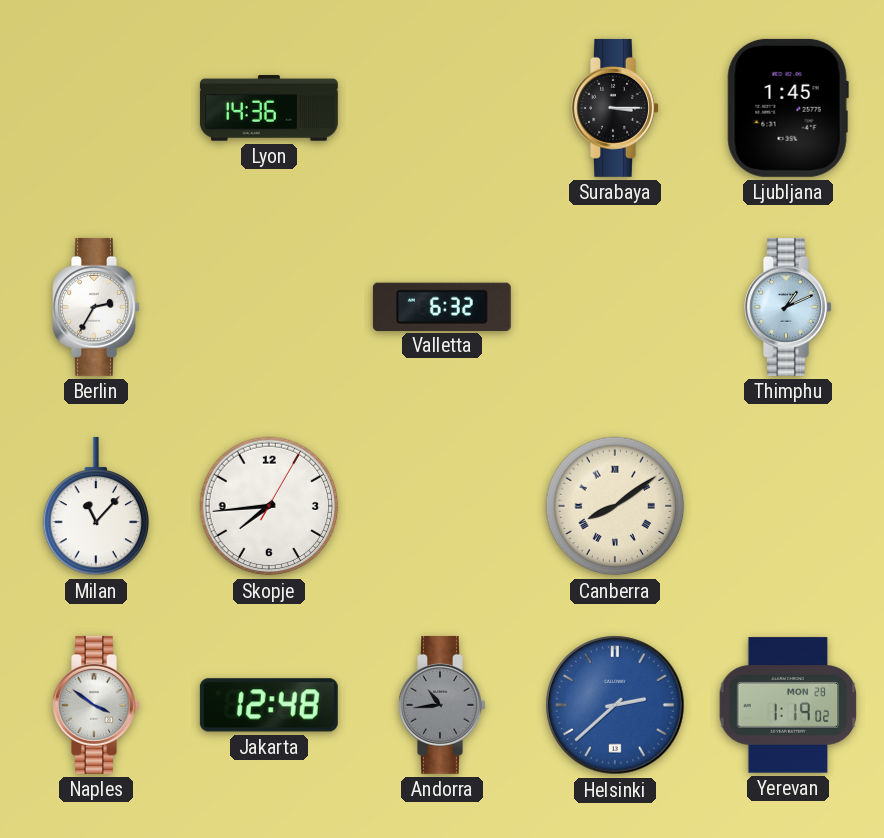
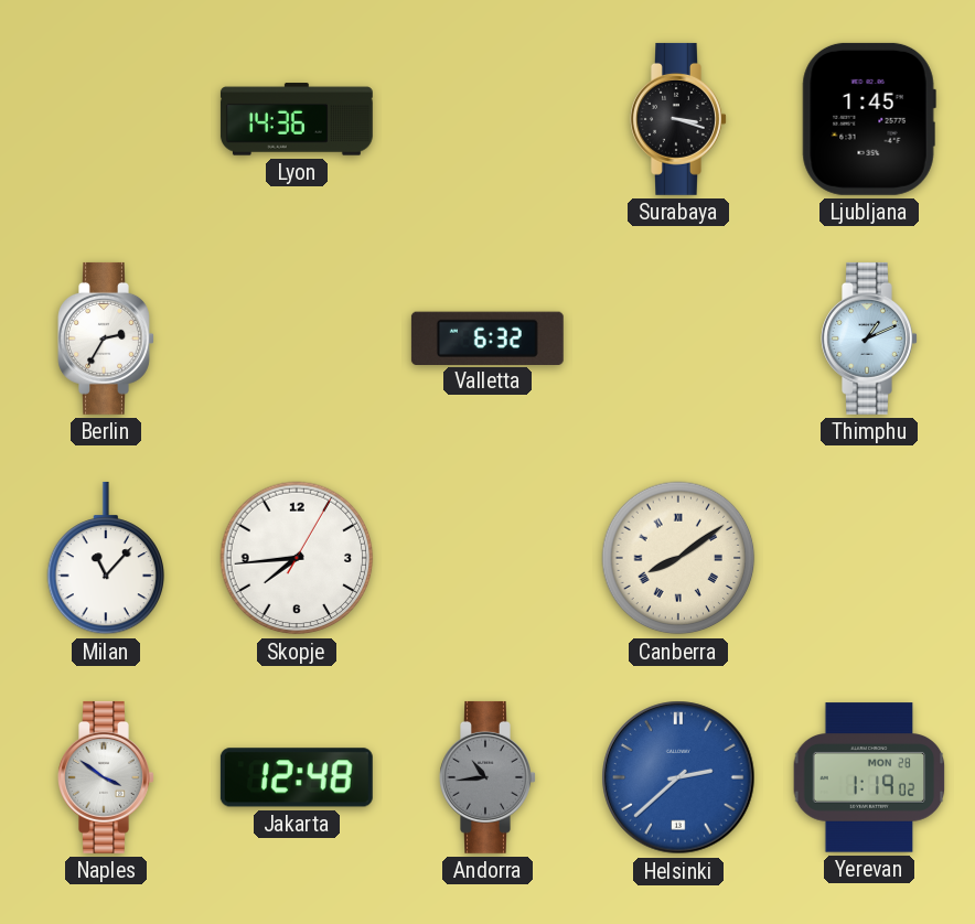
Surabaya: 3:15 -> 3:18
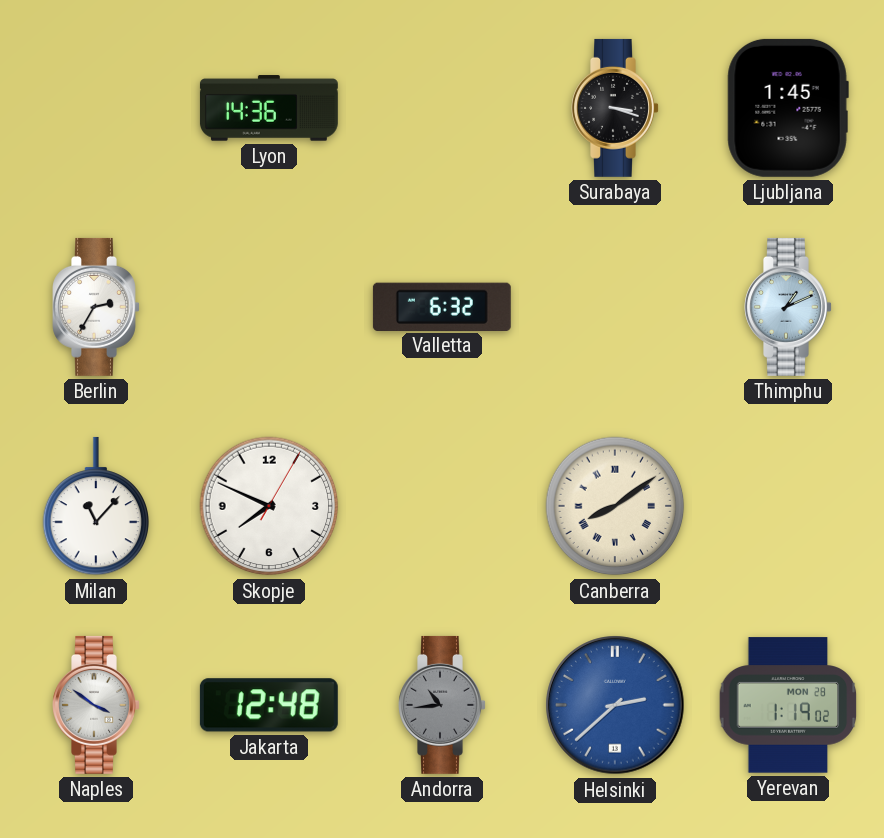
Skopje: 7:44 -> 7:49
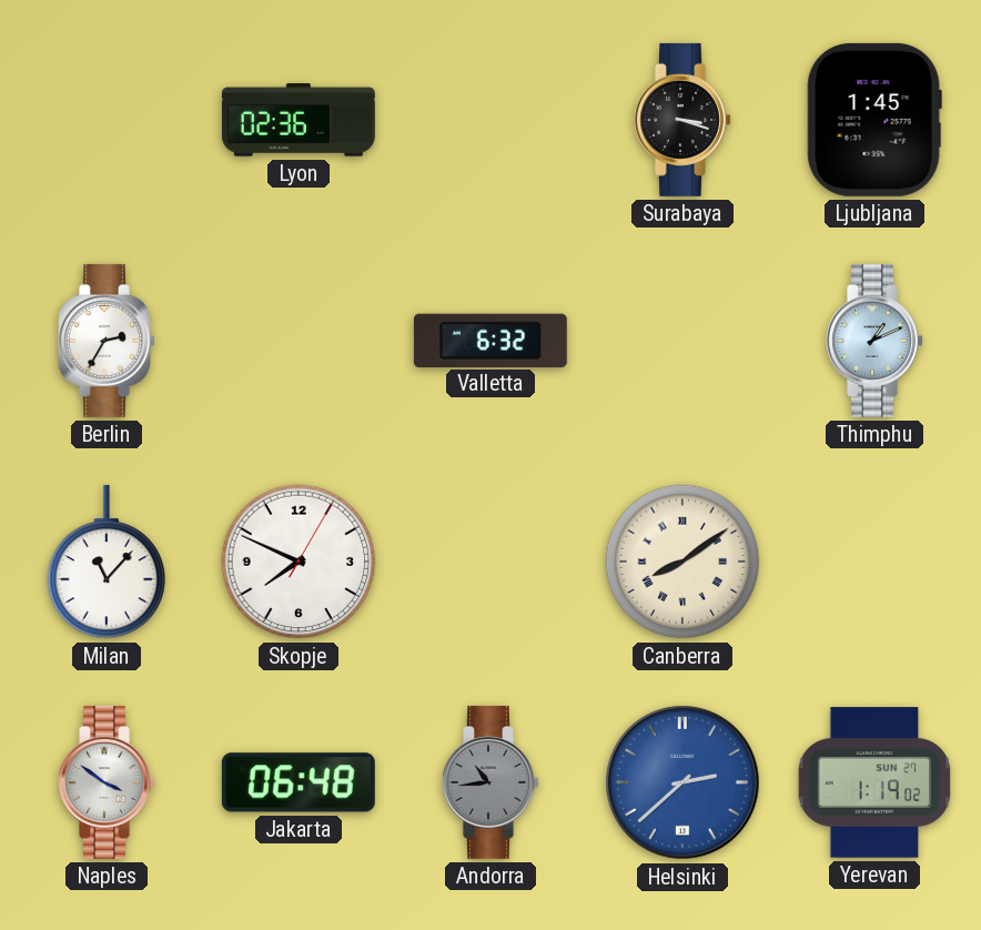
Lyon: 14:36 -> 02:36
Jakarta: 12:48 -> 06:48
Yerevan date: MON 28 -> SUN 27
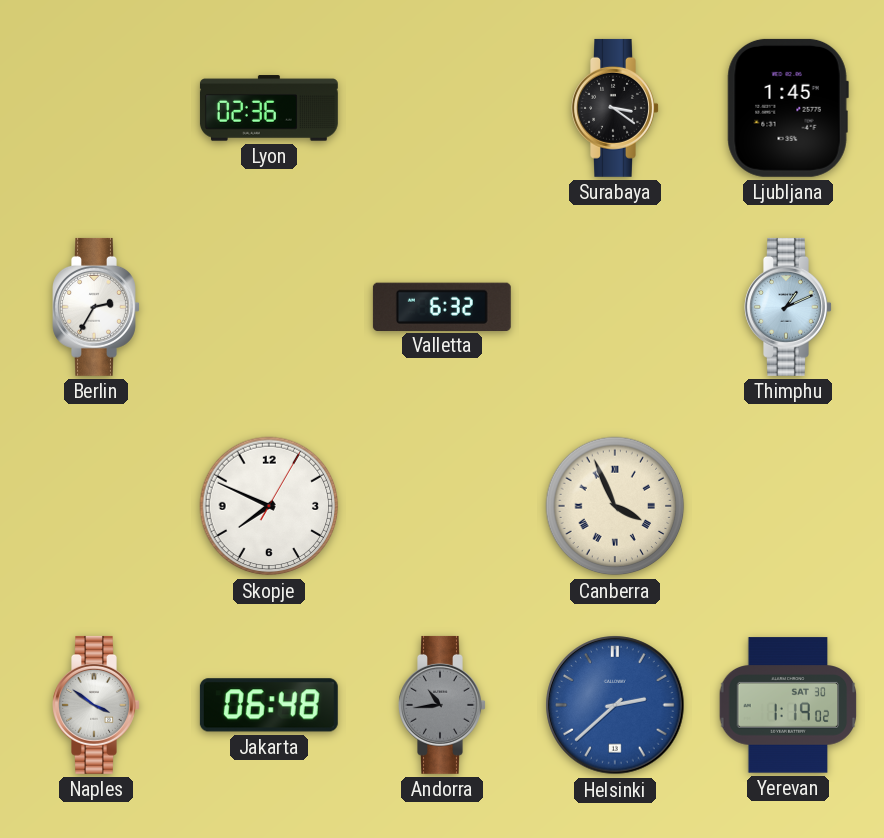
Surabaya: 3:18 -> 3:21
Milan: 11:07 -> none
Canberra: 8:09 -> 3:56
Yerevan date: SUN 27 -> SAT 30
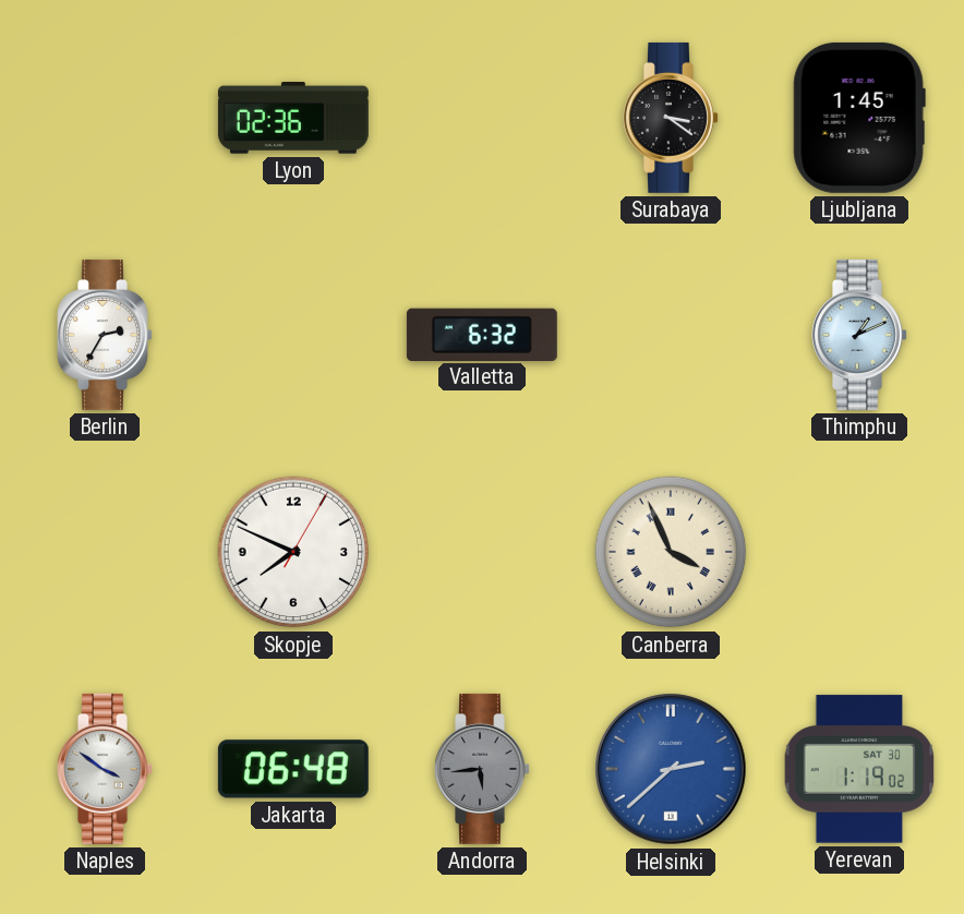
Andorra: 10:44 -> 5:44
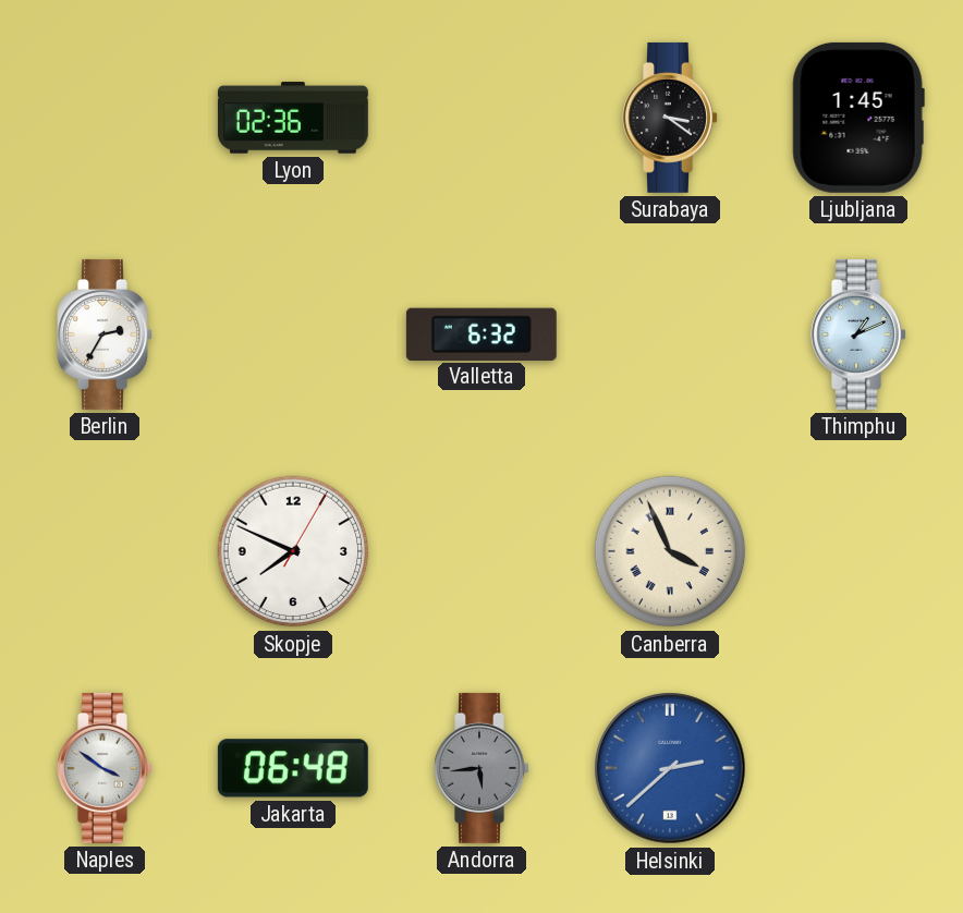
Yerevan: 1:19 -> none
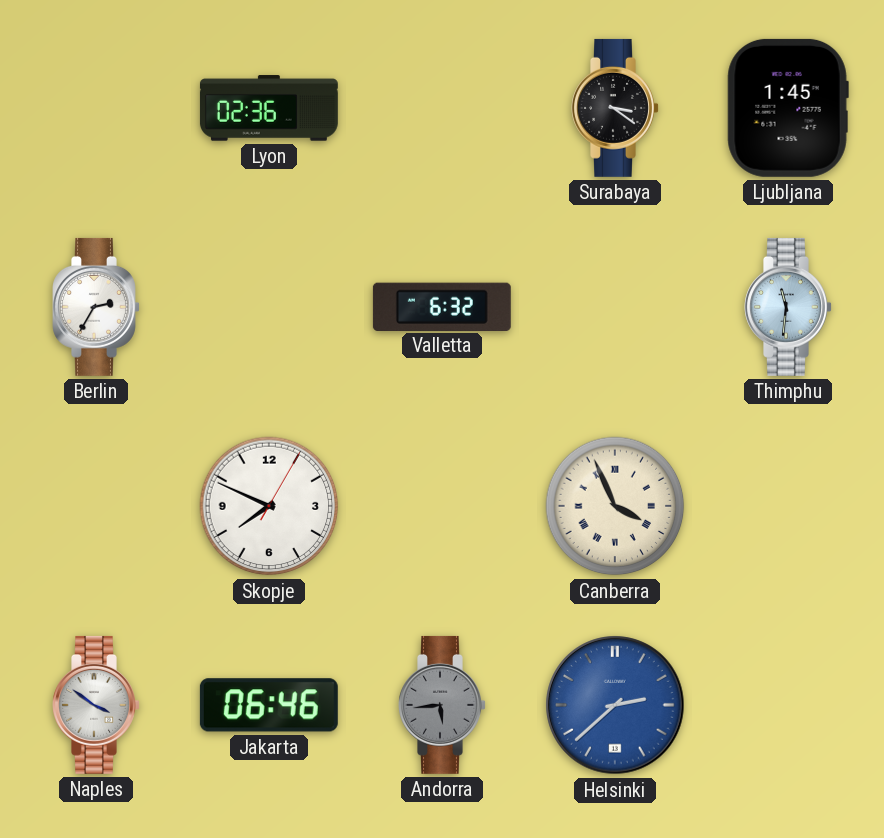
Thimphu: 1:11 -> 11:31
Jakarta: 06:48 -> 06:46
